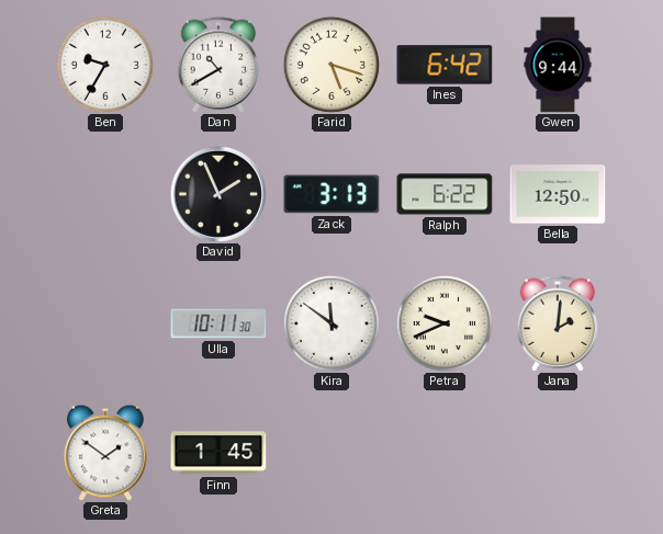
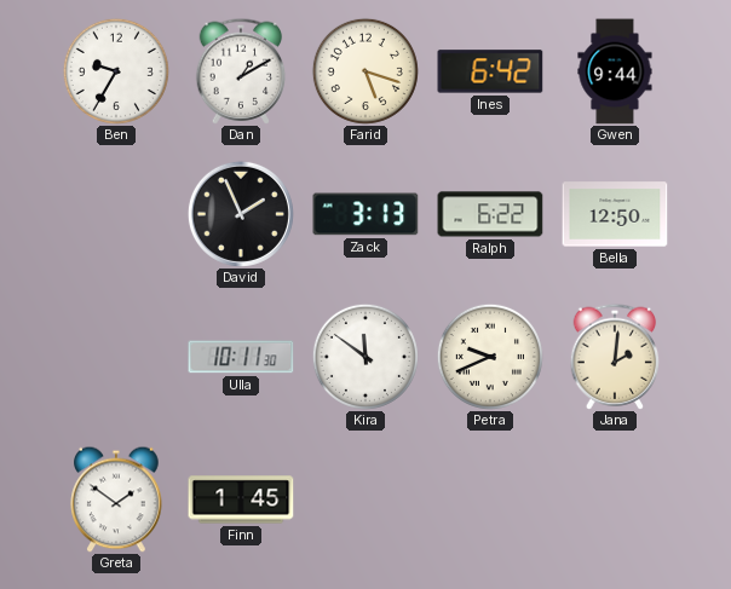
Dan: 10:40 -> 1:10
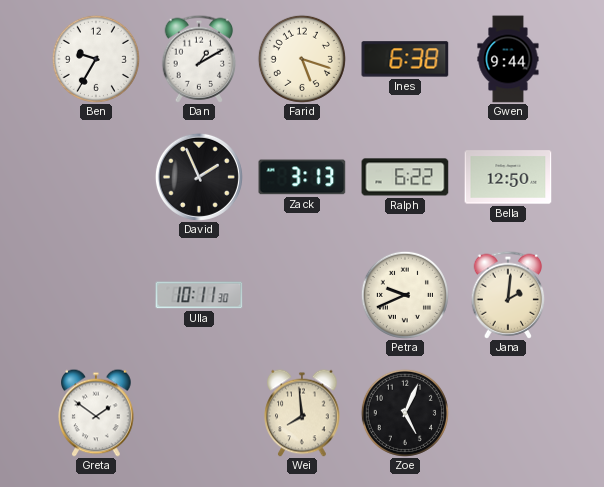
Ines: 6:42 -> 6:38
Kira: 11:51 -> none
Finn: 1:45 -> none
Wei: none -> 7:59
Zoe: none -> 5:04
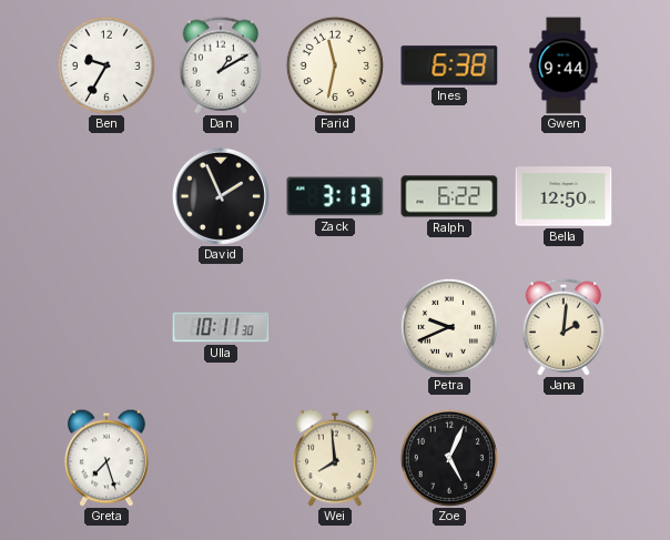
Farid: 5:18 -> 11:32
Greta: 1:51 -> 7:27
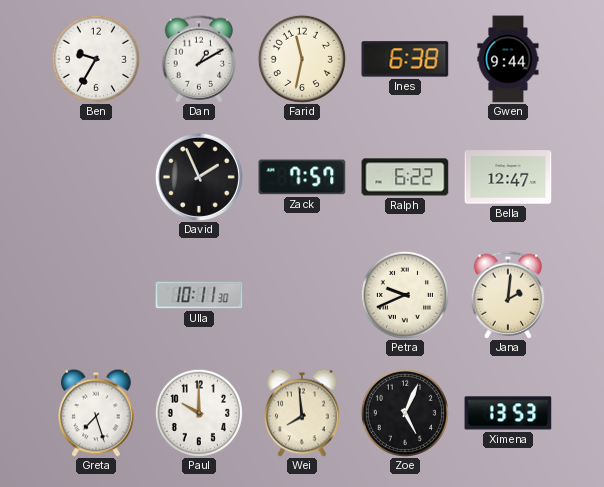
Zack: 3:13 -> 7:57
Bella: 12:50 -> 12:47
Paul: none -> 10:00
Ximena: none -> 13:53
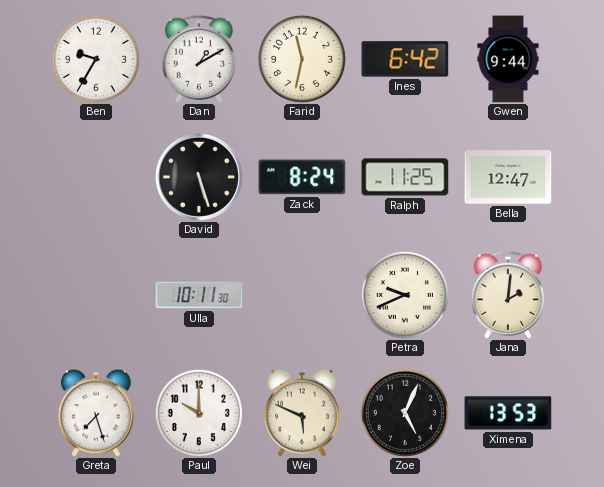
Ines: 6:38 -> 6:42
David: 1:56 -> 5:27
Zack: 7:57 -> 8:24
Ralph: 6:22 -> 11:25
Wei: 7:59 -> 5:49
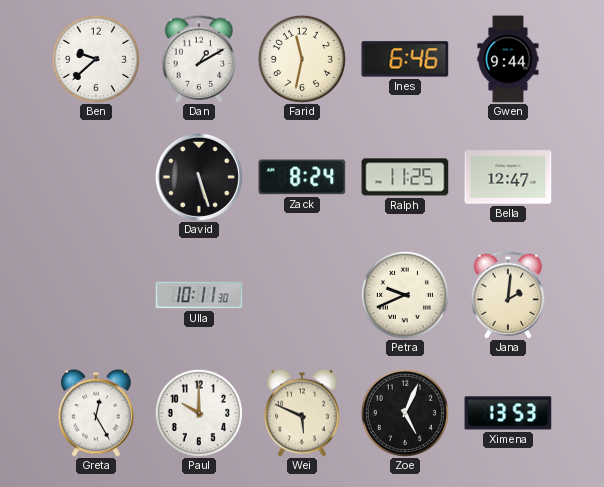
Ben: 9:35 -> 9:38
Ines: 6:42 -> 6:46
Greta: 7:27 -> 12:25
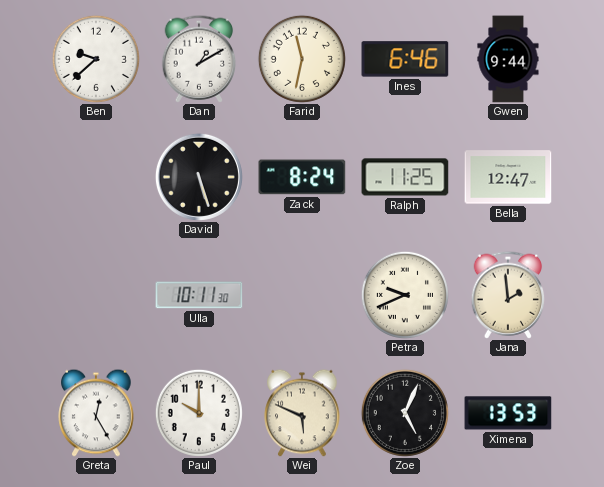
Jana: 2:01 -> 1:59
